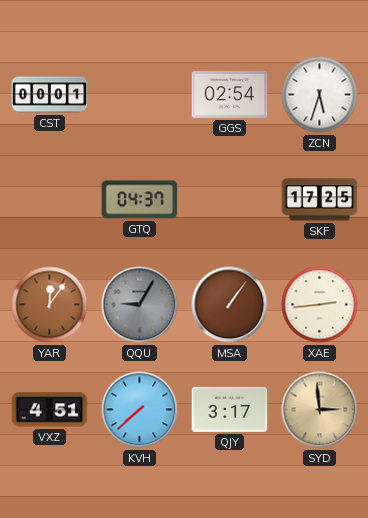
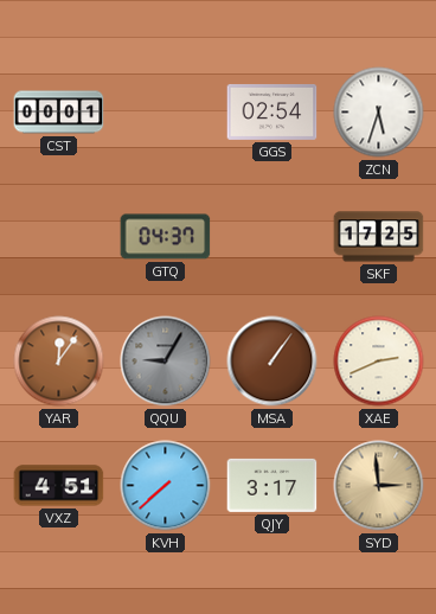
XAE: 2:44 -> 2:41
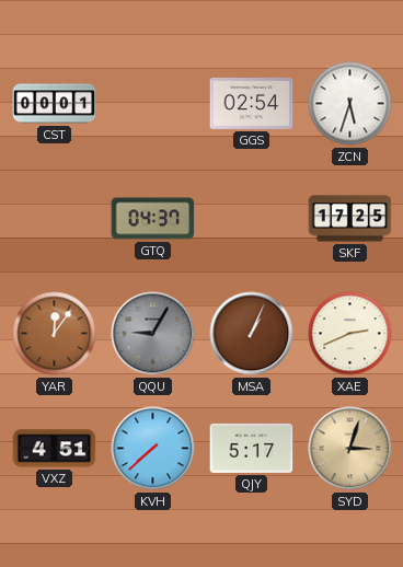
MSA: 1:06 -> 1:04
QJY: 3:17 -> 5:17
SYD: 2:59 -> 3:03
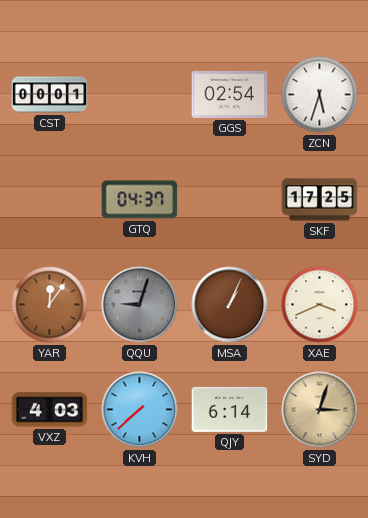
QQU: 9:05 -> 9:03
XAE: 2:41 -> 3:41
VXZ: 4:51 -> 4:03
QJY: 5:17 -> 6:14
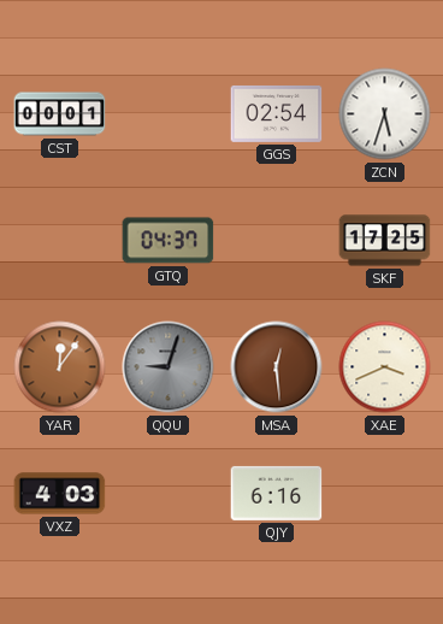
MSA: 1:04 -> 12:29
KVH: 7:38 -> none
QJY: 6:14 -> 6:16
SYD: 3:03 -> none
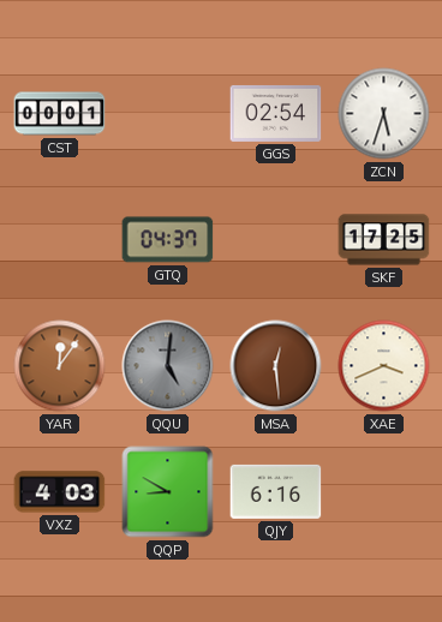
QQU: 9:03 -> 5:01
QQP: none -> 8:50
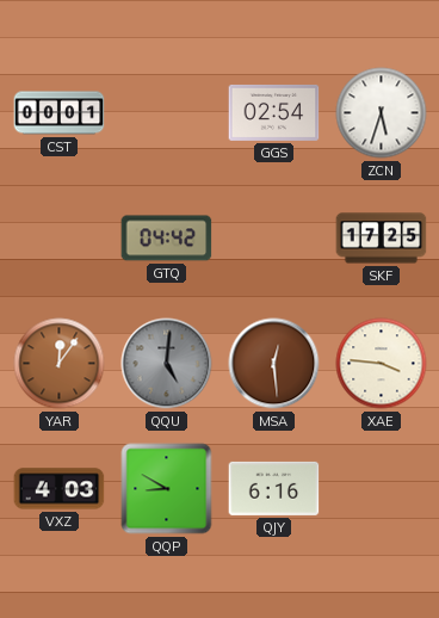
GTQ: 04:37 -> 04:42
XAE: 3:41 -> 3:46
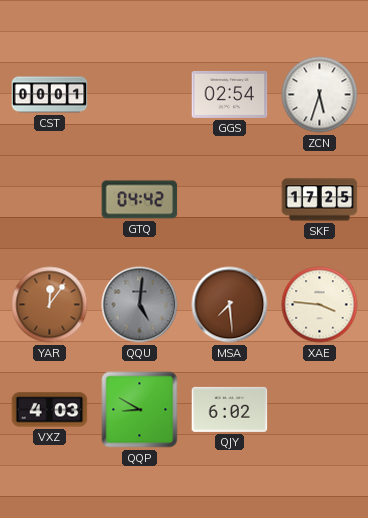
MSA: 12:29 -> 7:29
QJY: 6:16 -> 6:02
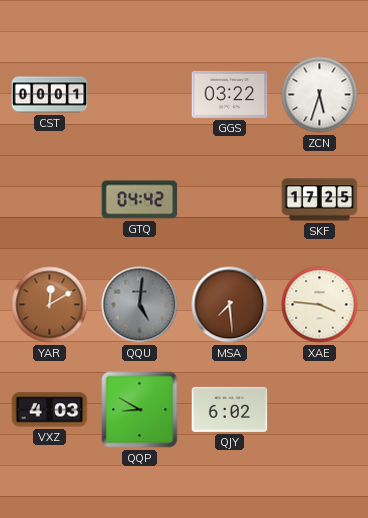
GGS: 02:54 -> 03:22
YAR: 12:06 -> 12:10
